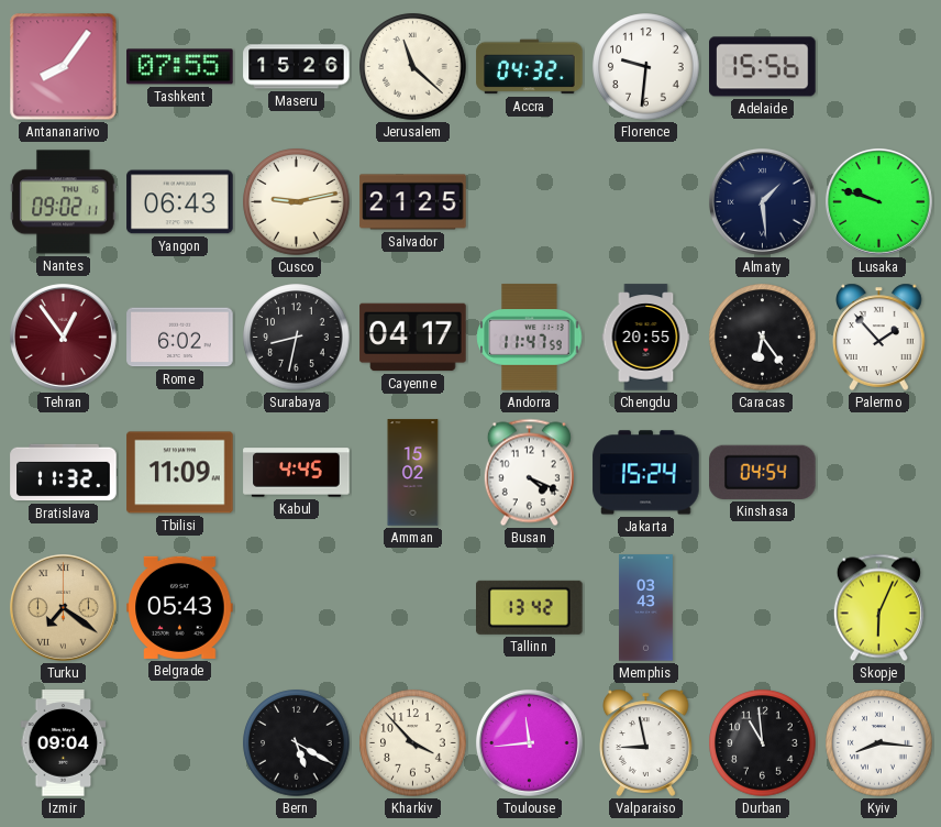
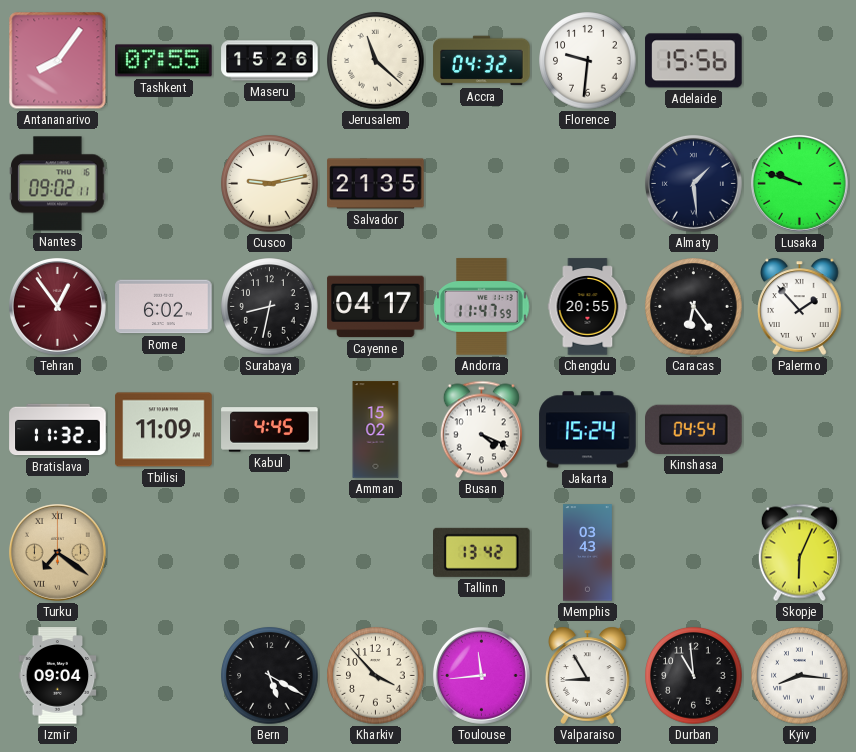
Yangon: 06:43 -> none
Salvador: 21:25 -> 21:35
Belgrade: 05:43 -> none
Valparaiso: 8:58 -> 8:55
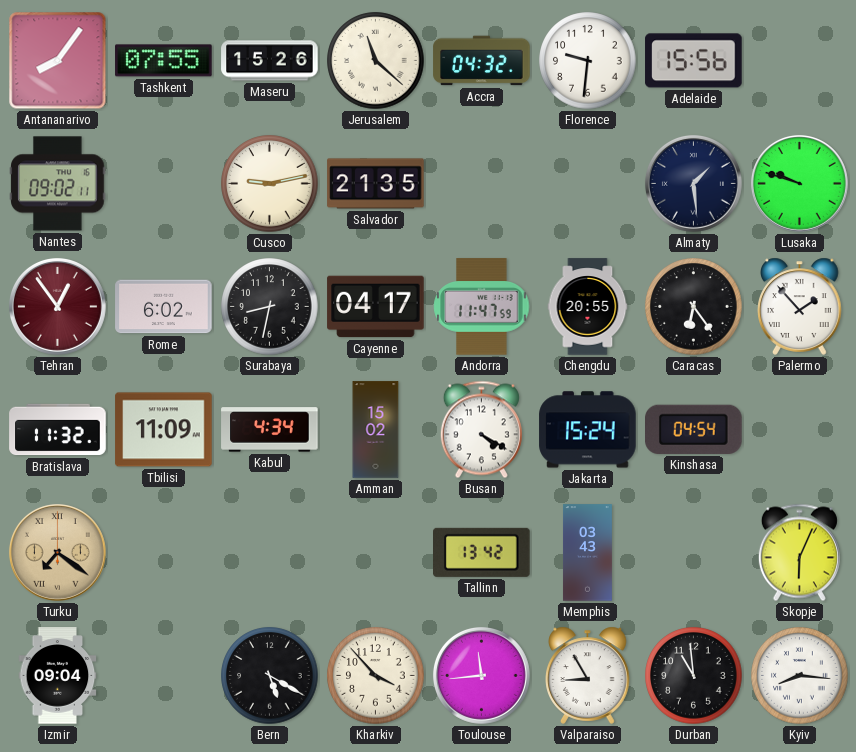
Kabul: 4:45 -> 4:34
Busan: 4:19 -> 4:20
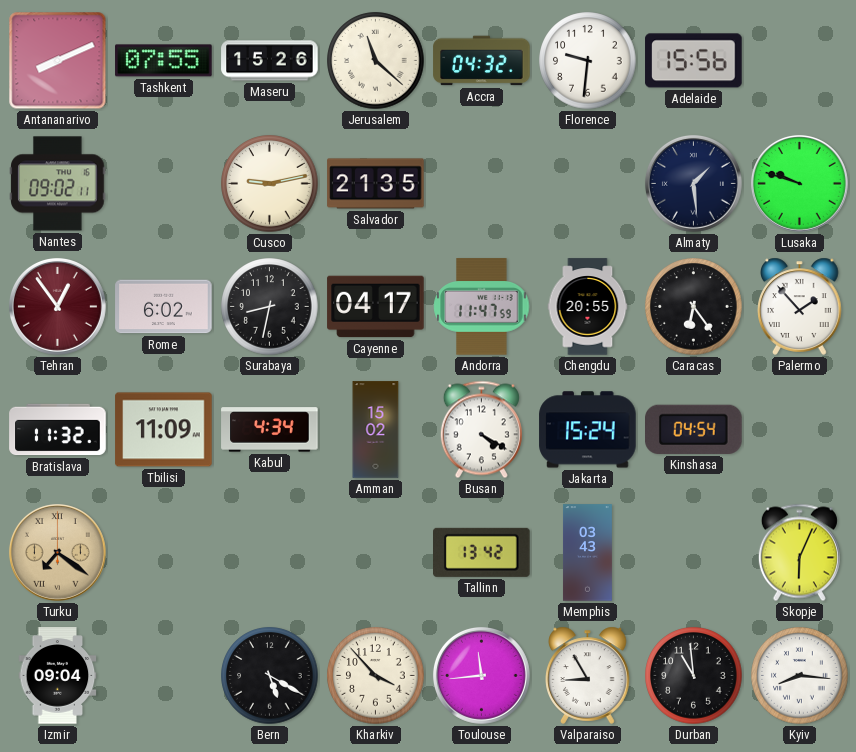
Antananarivo: 8:06 -> 8:11
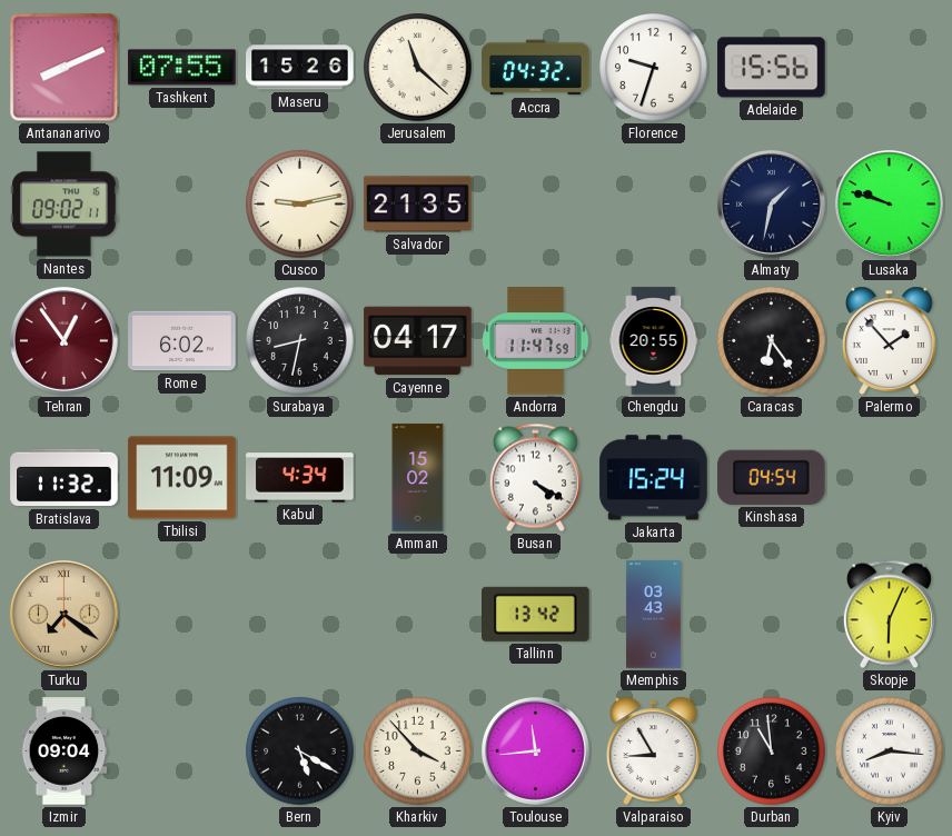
Florence: 9:31 -> 9:33
Almaty: 1:29 -> 1:32
